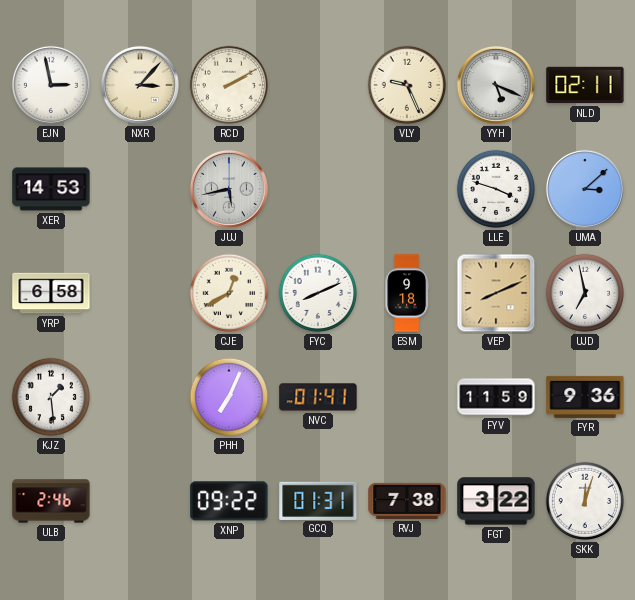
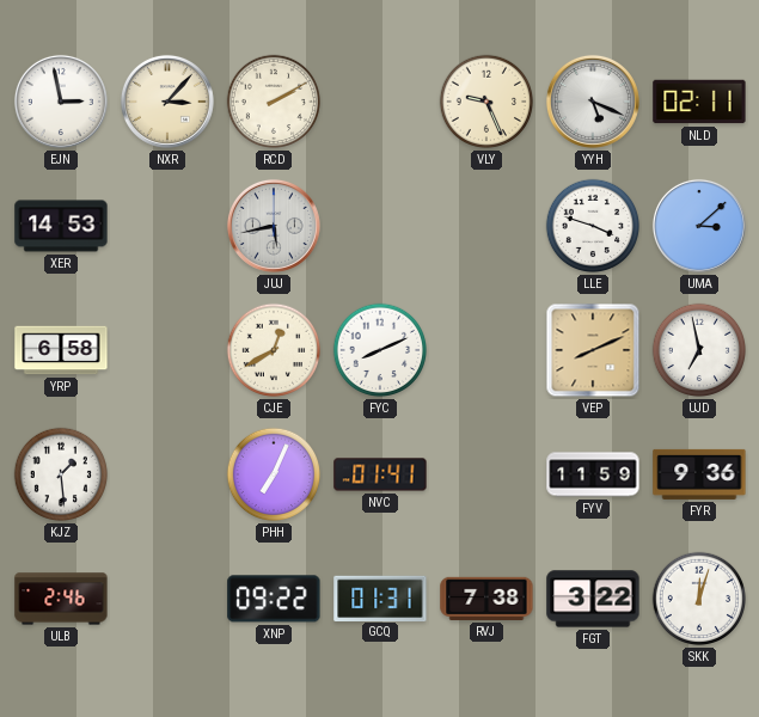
ESM: 9:18 -> none
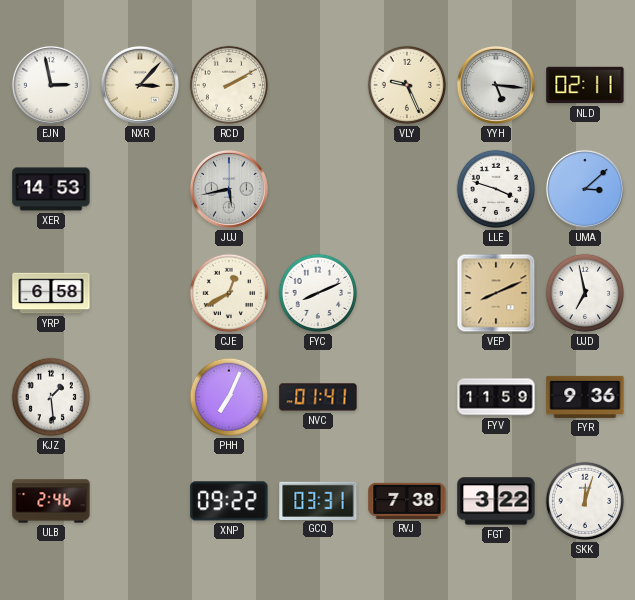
YYH: 5:19 -> 5:16
GCQ: 01:31 -> 03:31
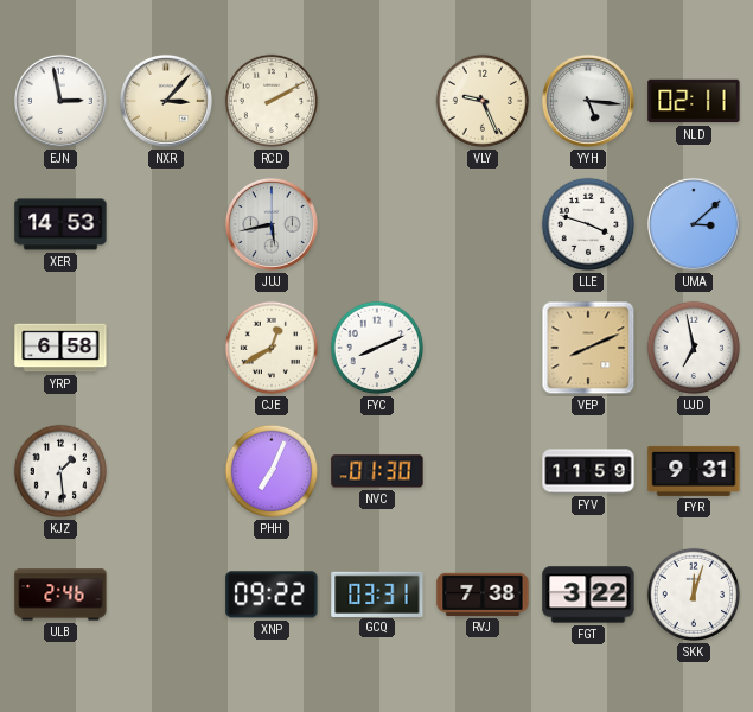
NVC: 01:41 -> 01:30
FYR: 9:36 -> 9:31
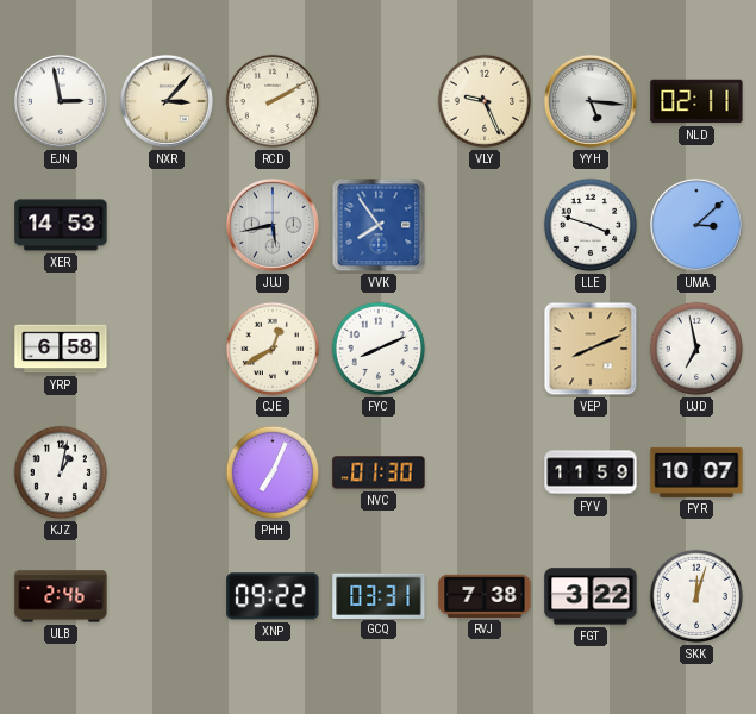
VVK: none -> 7:54
KJZ: 1:29 -> 1:02
FYR: 9:31 -> 10:07
